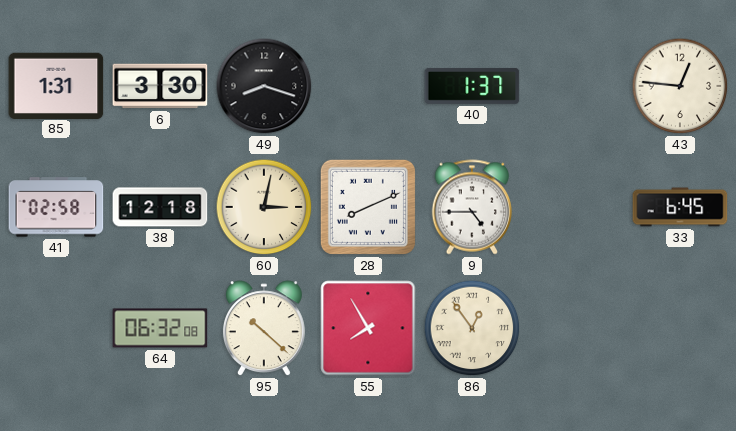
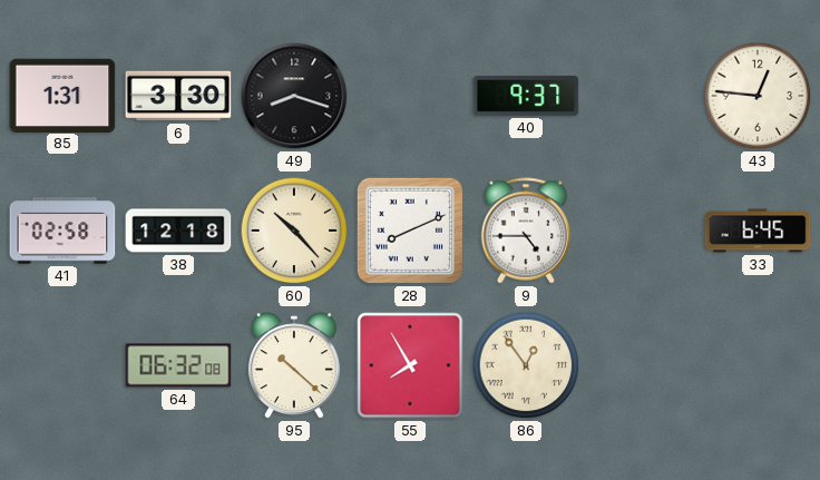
40: 1:37 -> 9:37
60: 3:02 -> 10:23
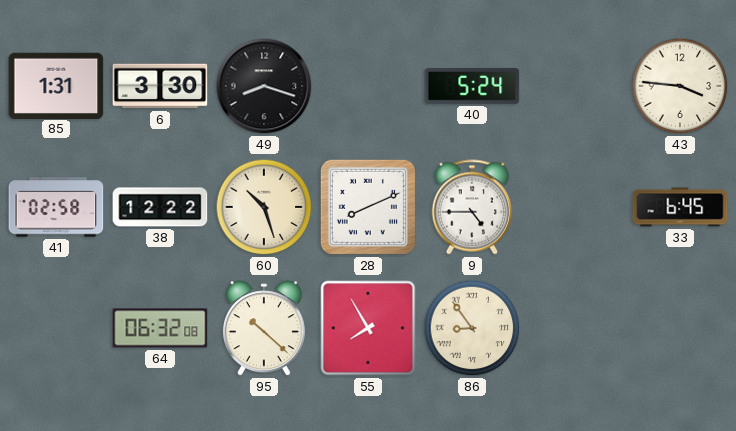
40: 9:37 -> 5:24
43: 12:46 -> 3:46
38: 12:18 -> 12:22
60: 10:23 -> 10:27
86: 12:54 -> 8:54
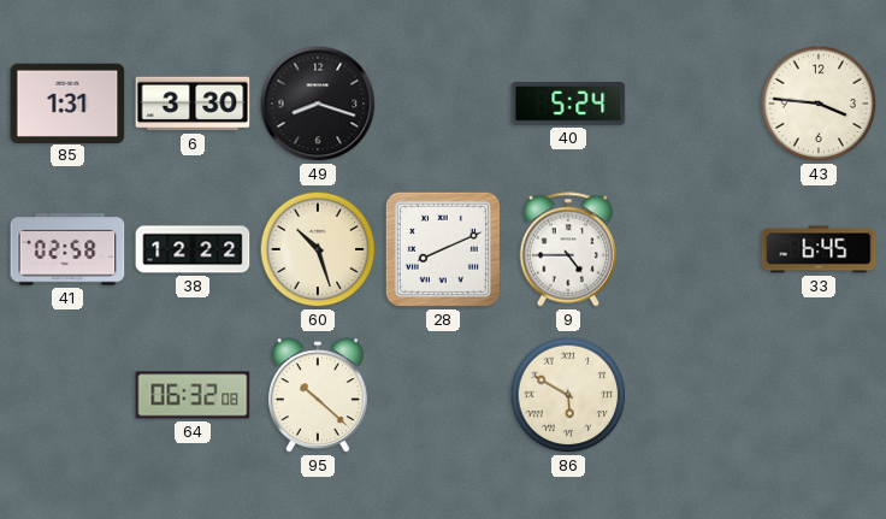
55: 7:55 -> none
86: 8:54 -> 5:50
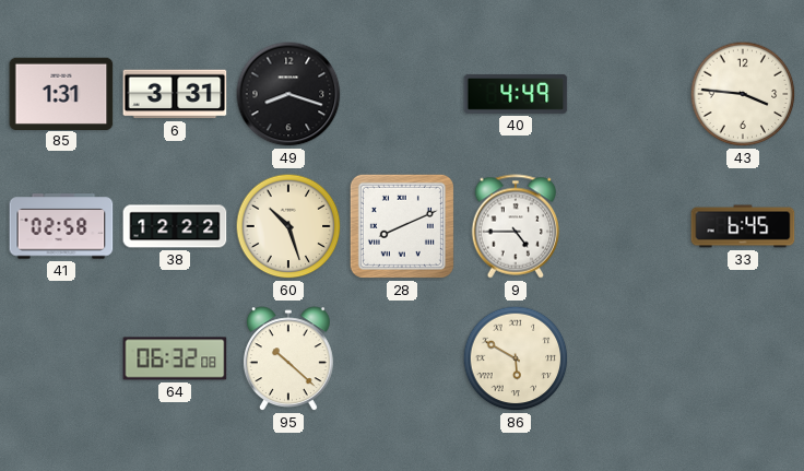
6: 3:30 -> 3:31
40: 5:24 -> 4:49
